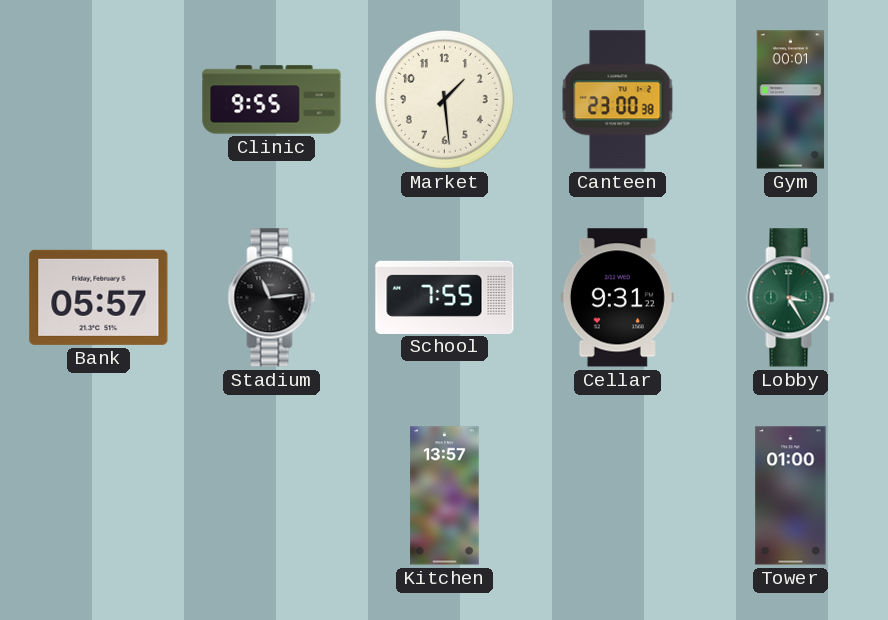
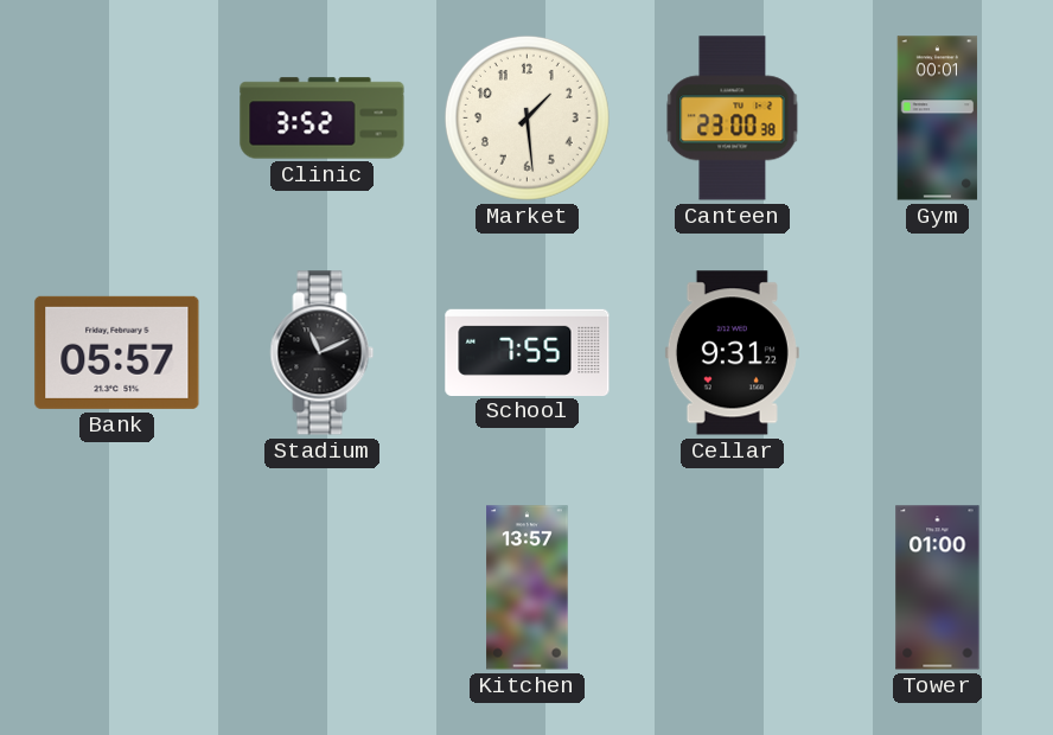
Clinic: 9:55 -> 3:52
Stadium: 11:14 -> 11:11
Lobby: 3:25 -> none
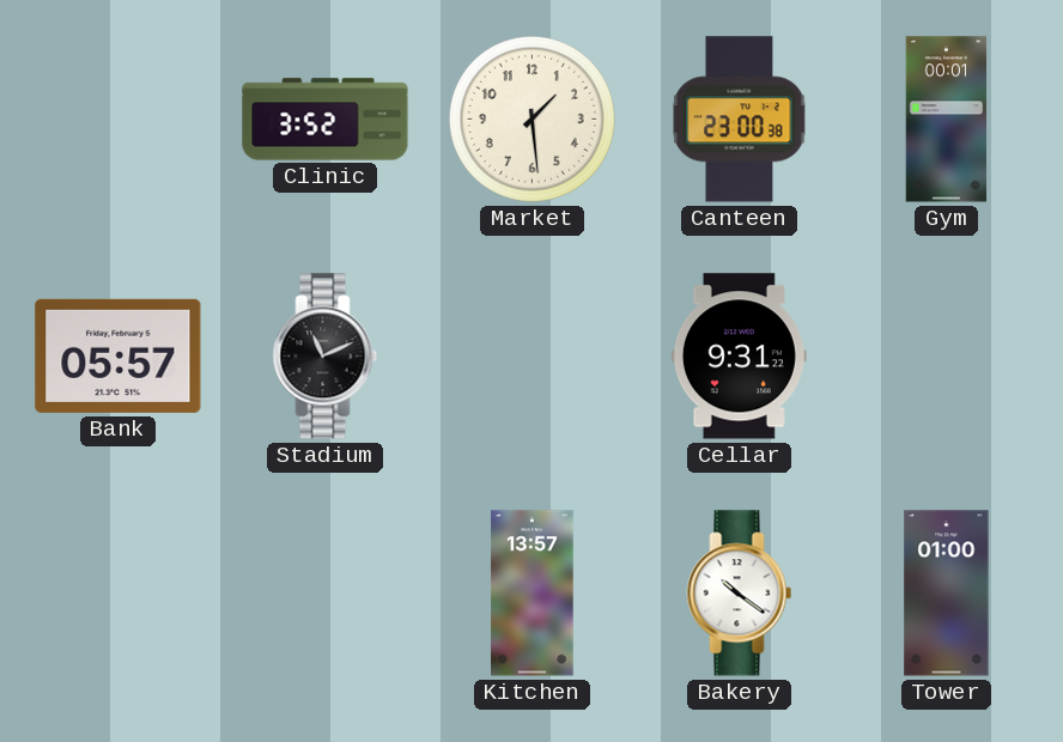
School: 7:55 -> none
Bakery: none -> 10:21
